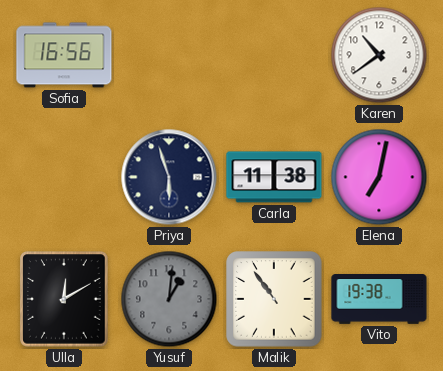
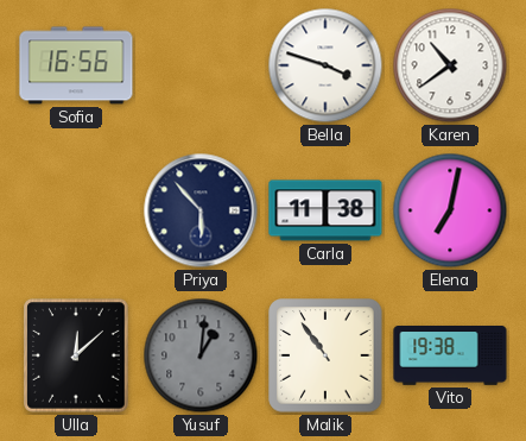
Bella: none -> 3:48
Priya: 5:57 -> 5:53
Ulla: 12:10 -> 12:08
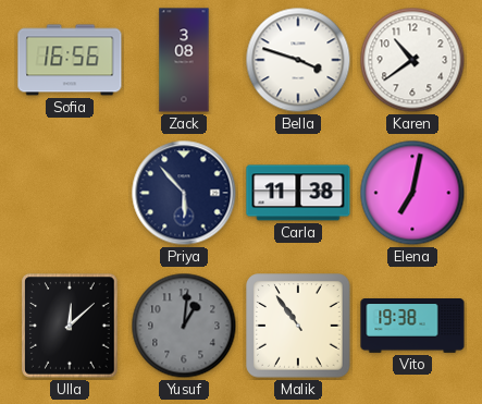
Zack: none -> 3:08
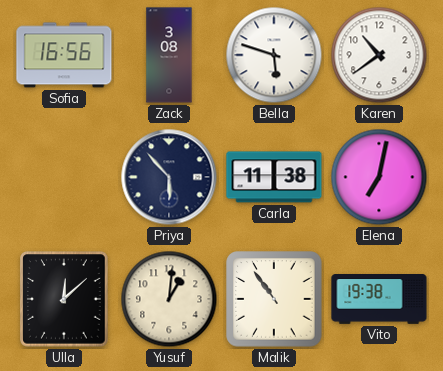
Bella: 3:48 -> 5:48
Yusuf dial: grey -> cream
